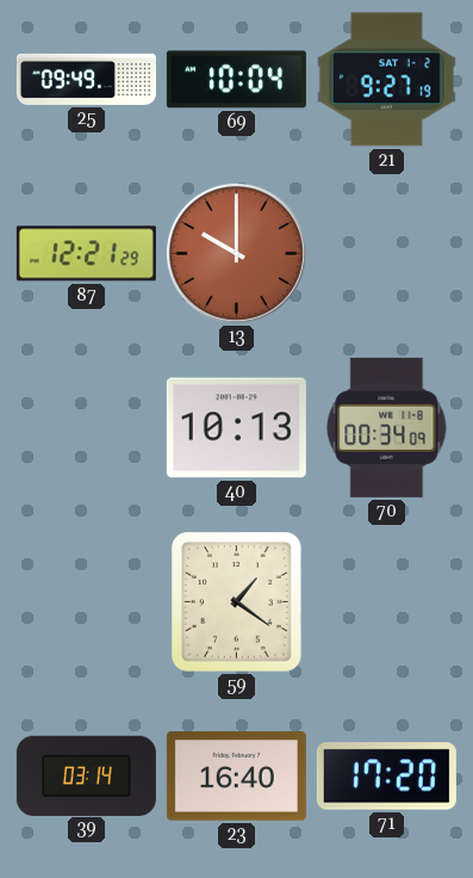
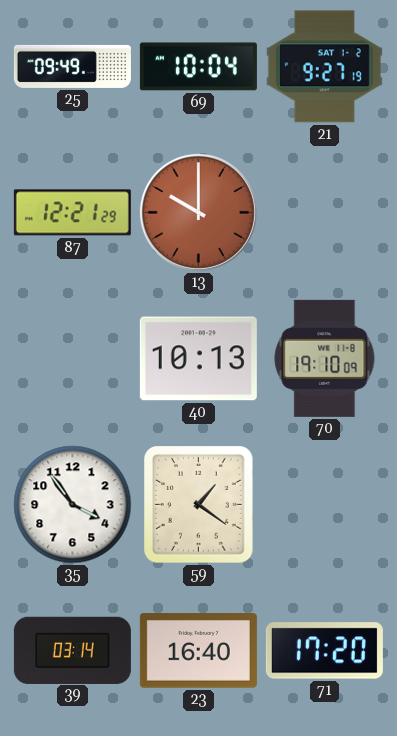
70: 00:34 -> 19:10
35: none -> 3:54
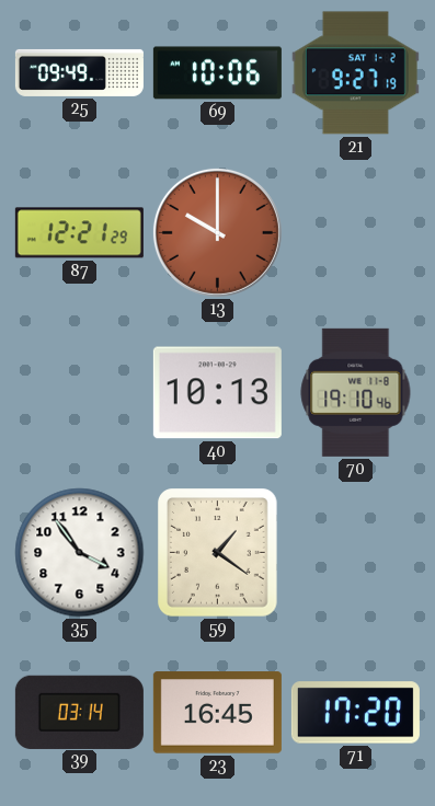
69: 10:04 -> 10:06
70: 19:10:09 -> 19:10:46
23: 16:40 -> 16:45
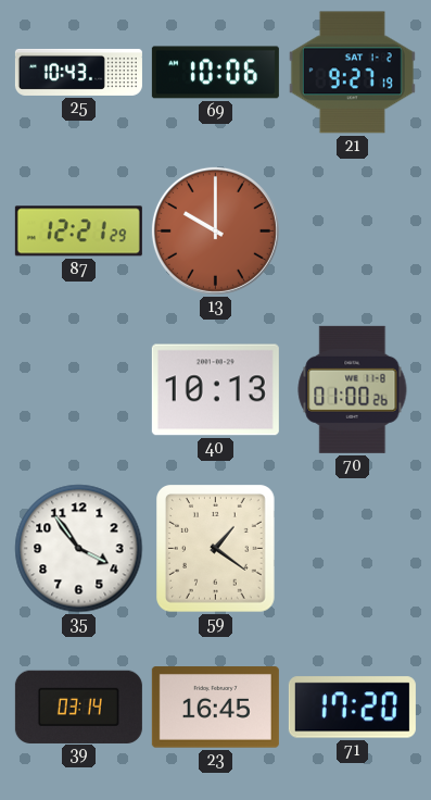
25: 09:49 -> 10:43
70: 19:10 -> 01:00
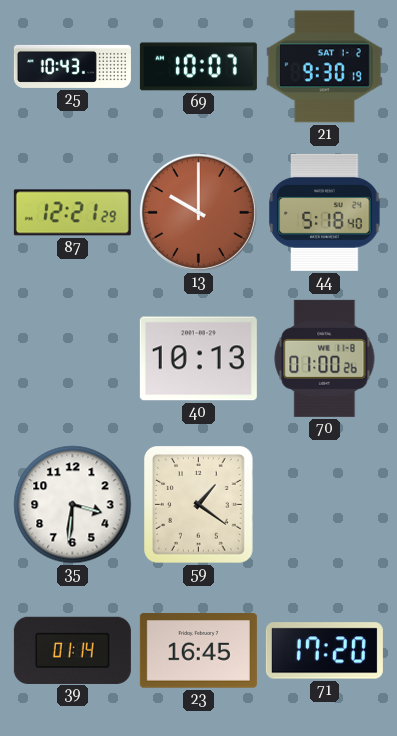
69: 10:06 -> 10:07
21: 9:27 -> 9:30
44: none -> 5:18
35: 3:54 -> 3:31
39: 03:14 -> 01:14
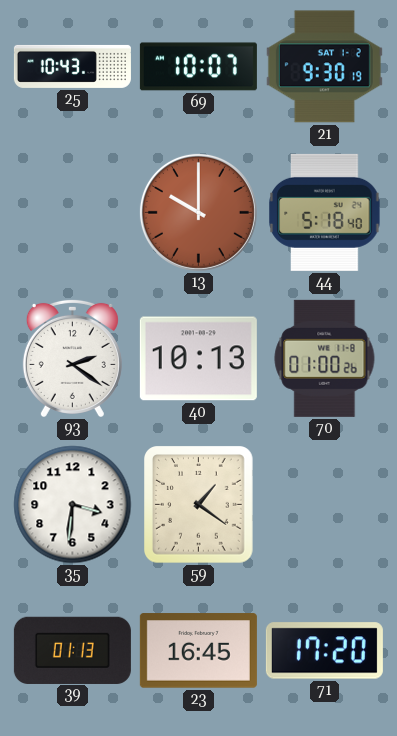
87: 12:21 -> none
93: none -> 2:21
39: 01:14 -> 01:13
